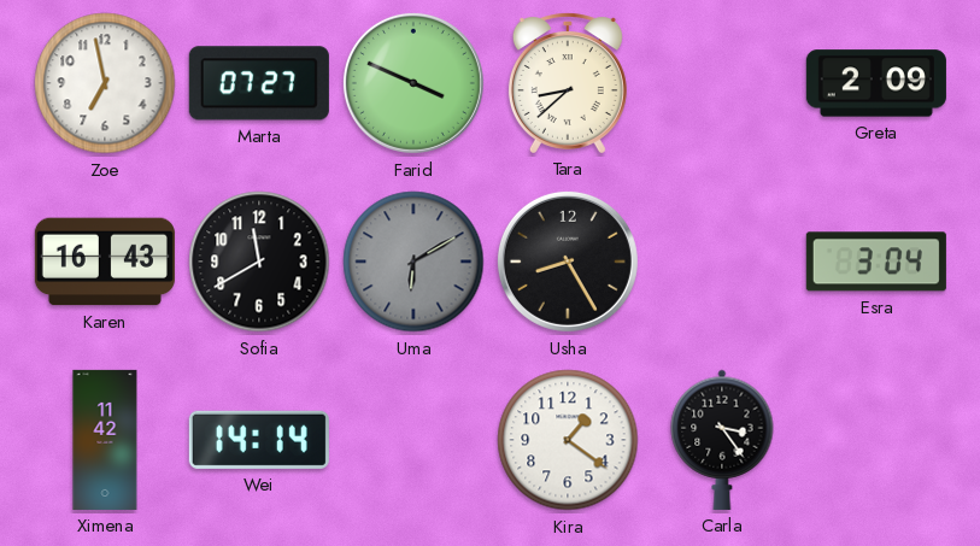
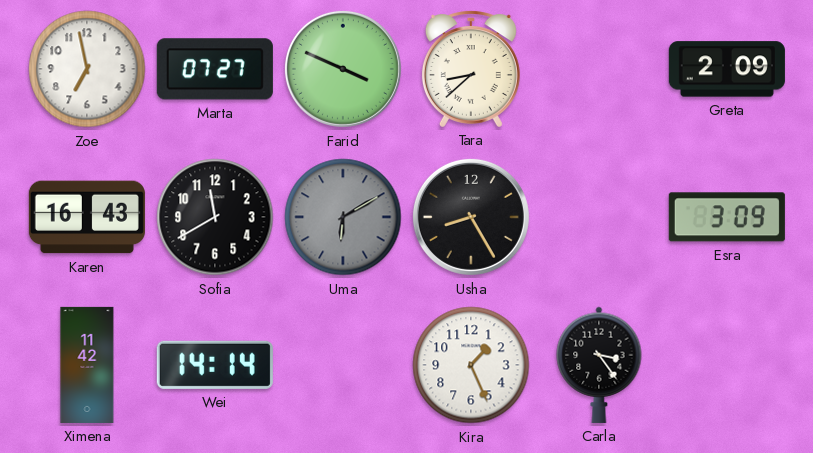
Esra: 3:04 -> 3:09
Kira: 1:21 -> 1:26
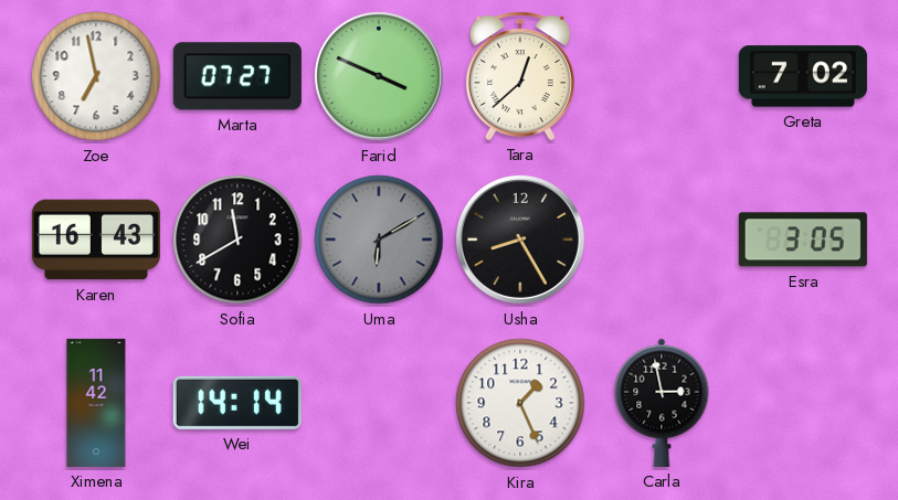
Tara: 8:38 -> 12:38
Greta: 2:09 -> 7:02
Esra: 3:09 -> 3:05
Carla: 3:24 -> 2:58
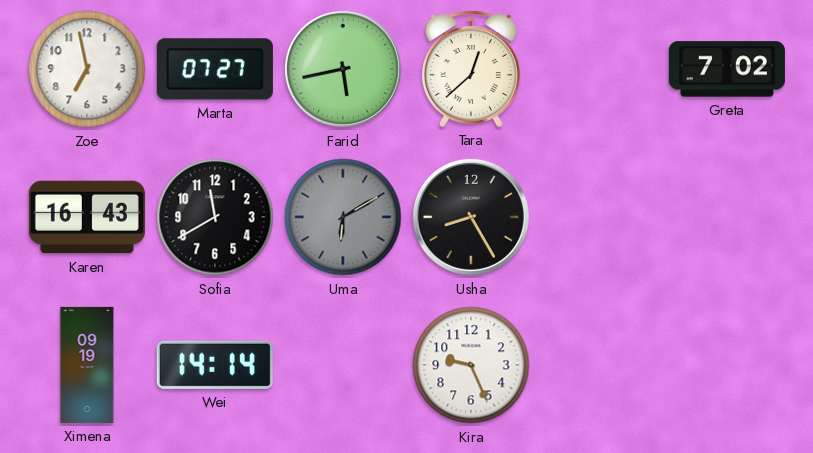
Farid: 3:49 -> 5:43
Esra: 3:05 -> none
Ximena: 11:42 -> 09:19
Kira: 1:26 -> 9:26
Carla: 2:58 -> none
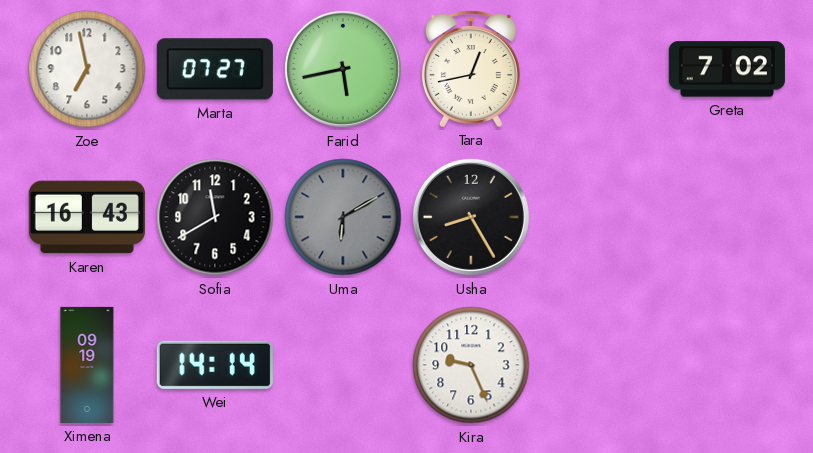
Tara: 12:38 -> 12:43
